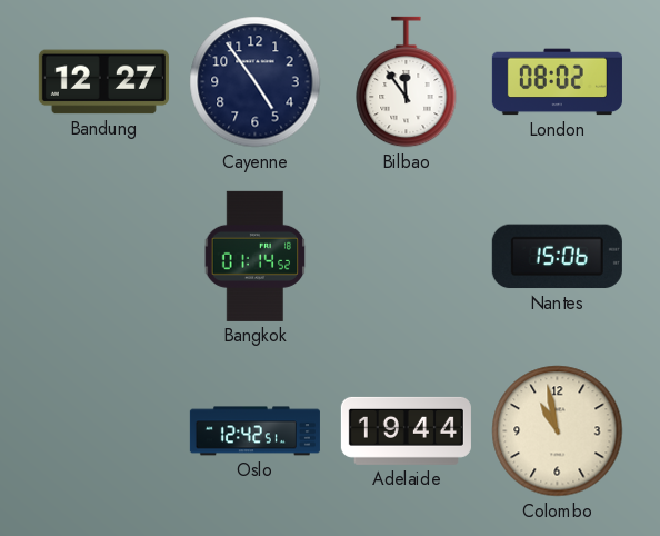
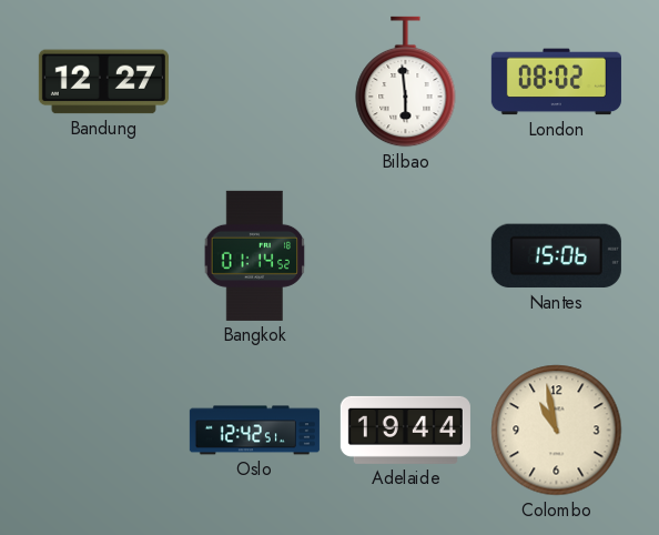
Cayenne: 4:54 -> none
Bilbao: 11:54 -> 5:59
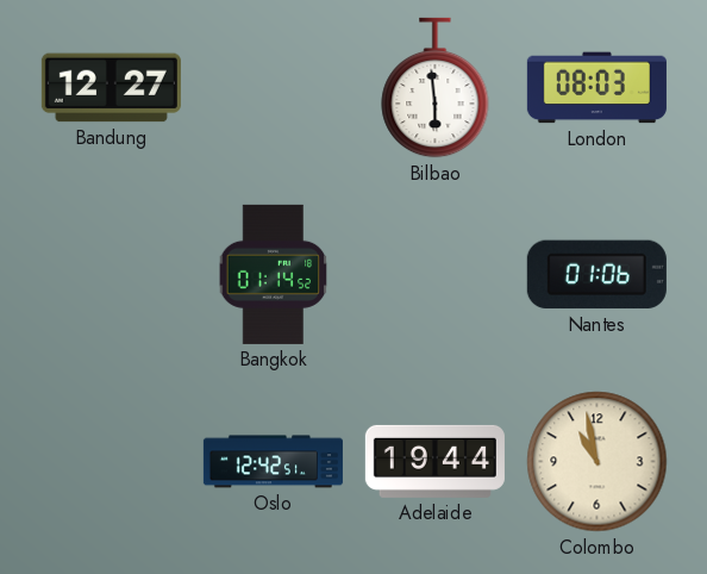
London: 08:02 -> 08:03
Nantes: 15:06 -> 01:06
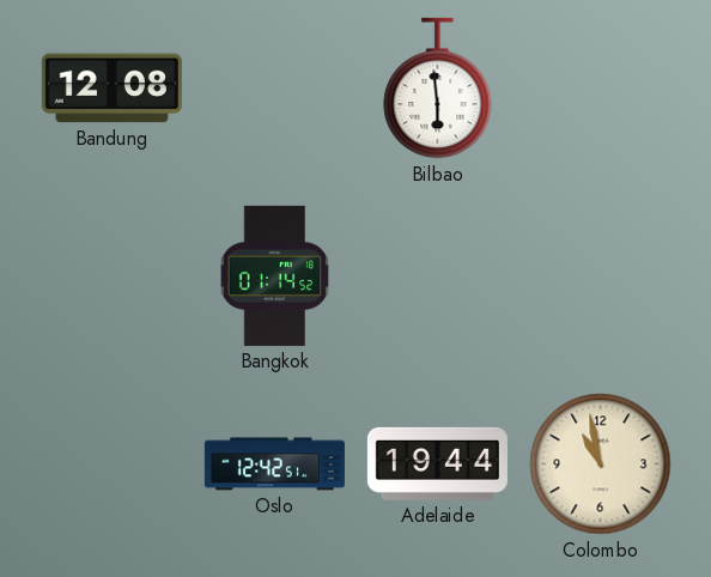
Bandung: 12:27 -> 12:08
London: 08:03 -> none
Nantes: 01:06 -> none
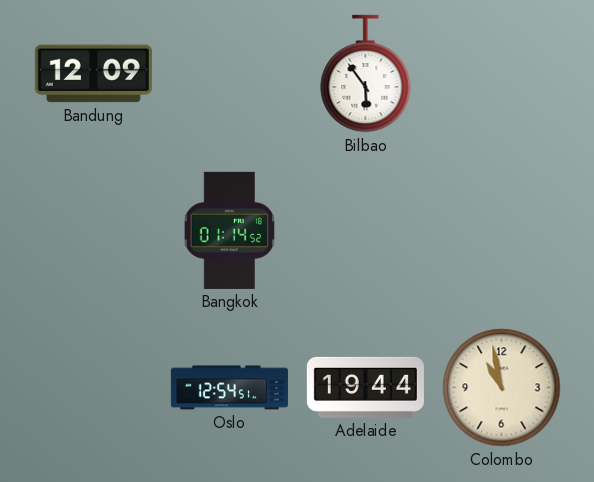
Bandung: 12:08 -> 12:09
Bilbao: 5:59 -> 5:54
Oslo: 12:42 -> 12:54
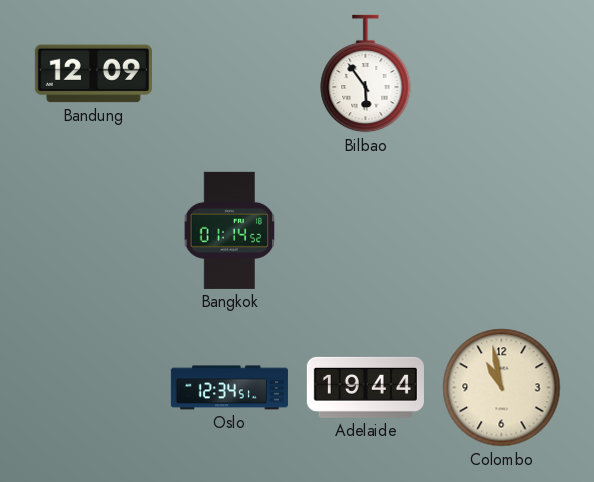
Oslo: 12:54 -> 12:34
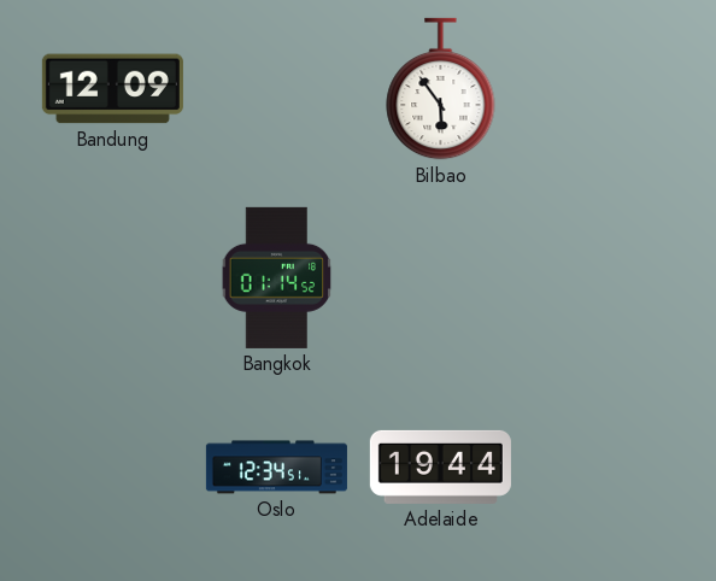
Colombo: 10:58 -> none
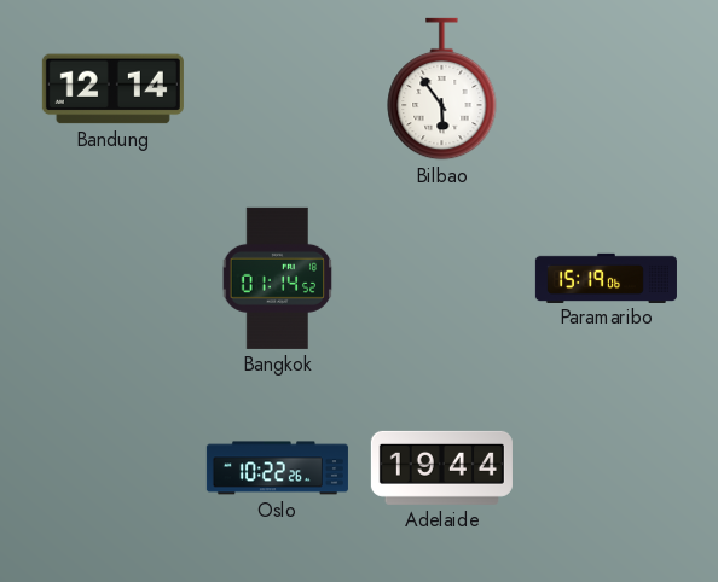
Bandung: 12:09 -> 12:14
Paramaribo: none -> 15:19
Oslo: 12:34 -> 10:22
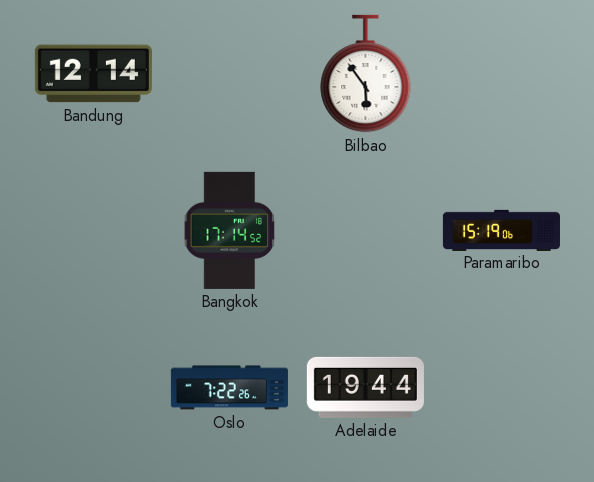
Bangkok: 01:14 -> 17:14
Oslo: 10:22 -> 7:22
